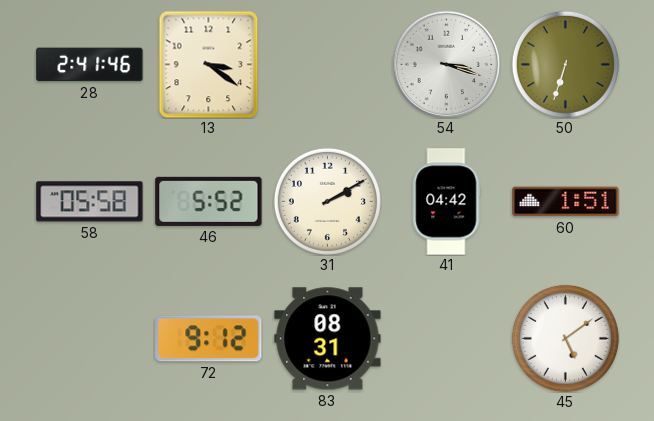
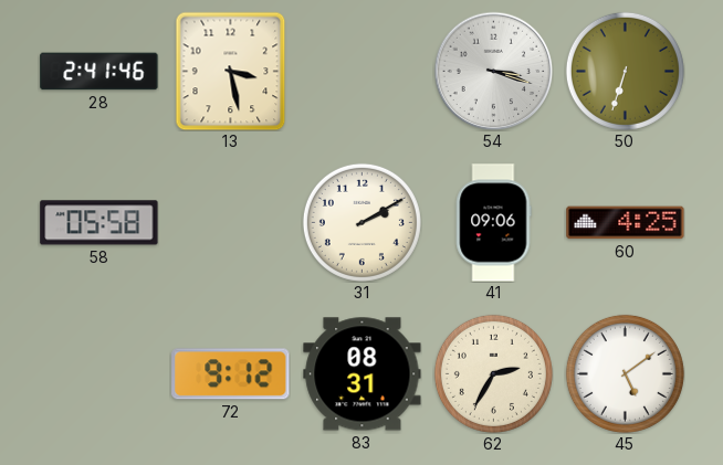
13: 3:21 -> 3:28
46: 5:52 -> none
41: 04:42 -> 09:06
60: 1:51 -> 4:25
62: none -> 2:35
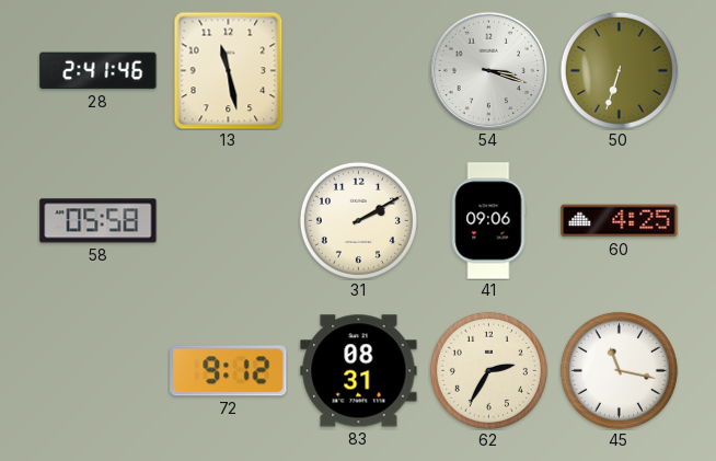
13: 3:28 -> 11:28
45: 5:09 -> 11:17
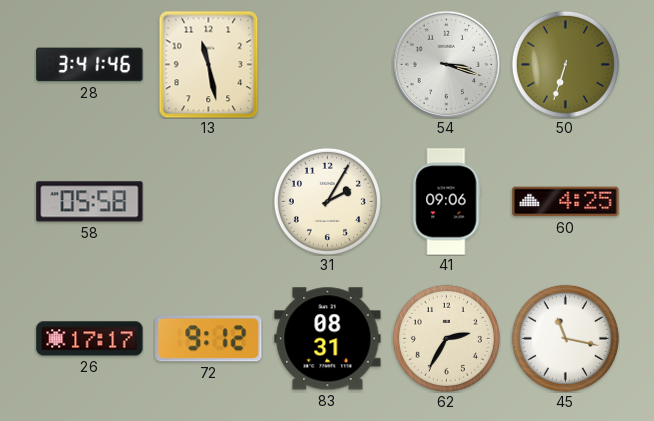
28: 2:41 -> 3:41
31: 2:10 -> 2:05
26: none -> 17:17
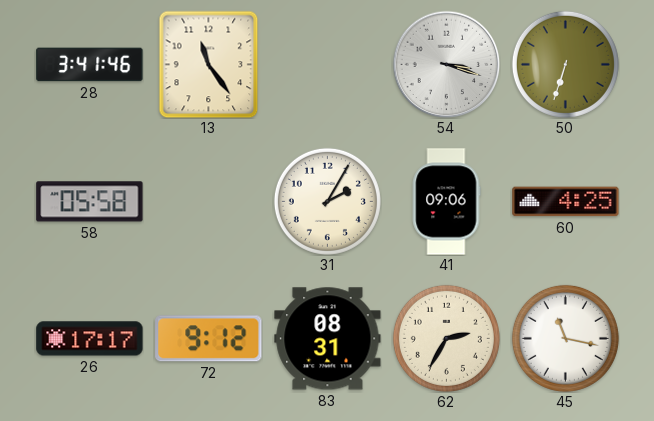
13: 11:28 -> 11:24
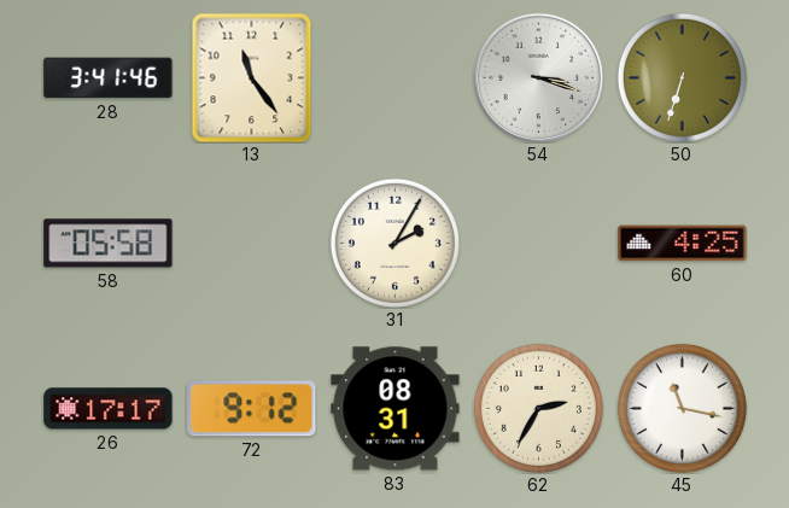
41: 09:06 -> none
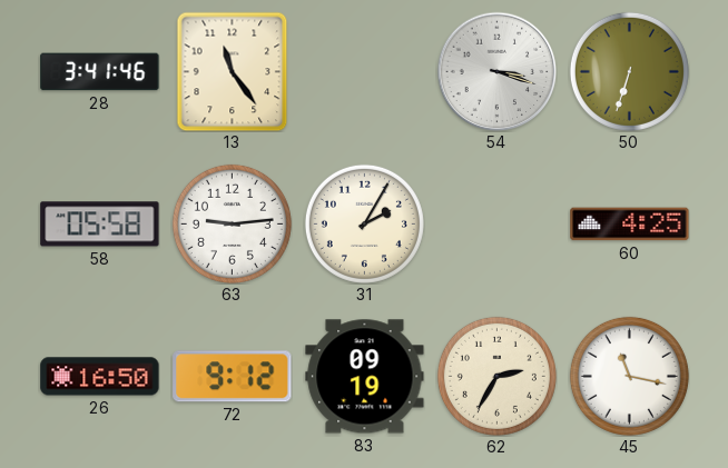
63: none -> 9:14
26: 17:17 -> 16:50
83: 08:31 -> 09:19
